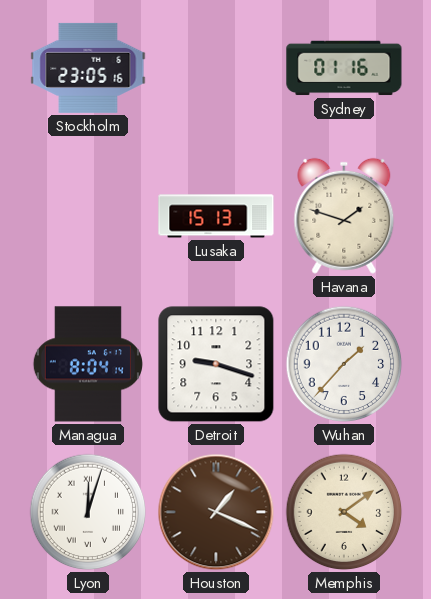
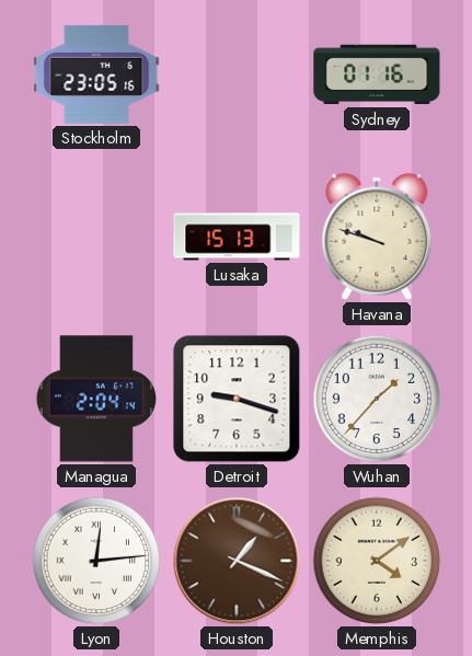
Havana: 1:48 -> 9:48
Managua: 8:04 -> 2:04
Lyon: 12:03 -> 12:14
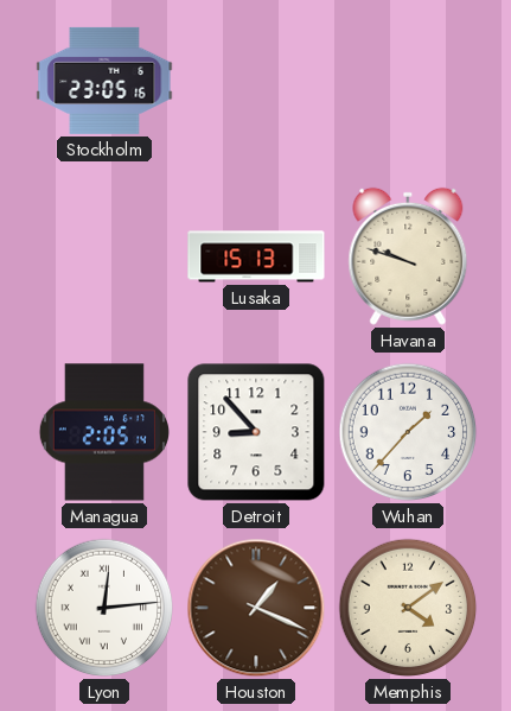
Sydney: 01:16 -> none
Managua: 2:04 -> 2:05
Detroit: 9:18 -> 8:53
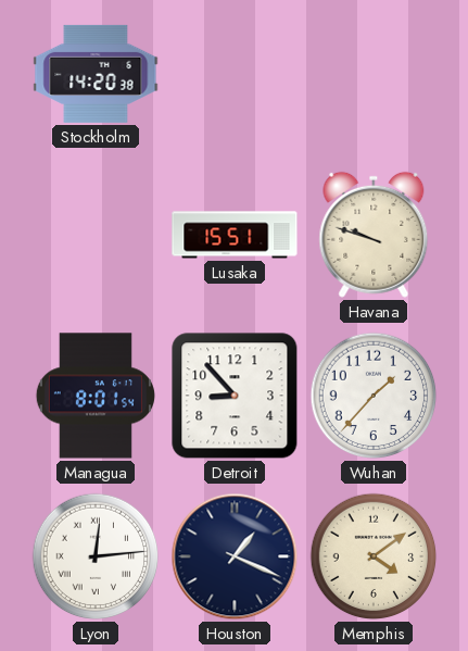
Stockholm: 23:05 -> 14:20
Lusaka: 15:13 -> 15:51
Managua: 2:05 -> 8:01
Houston dial: brown -> navy
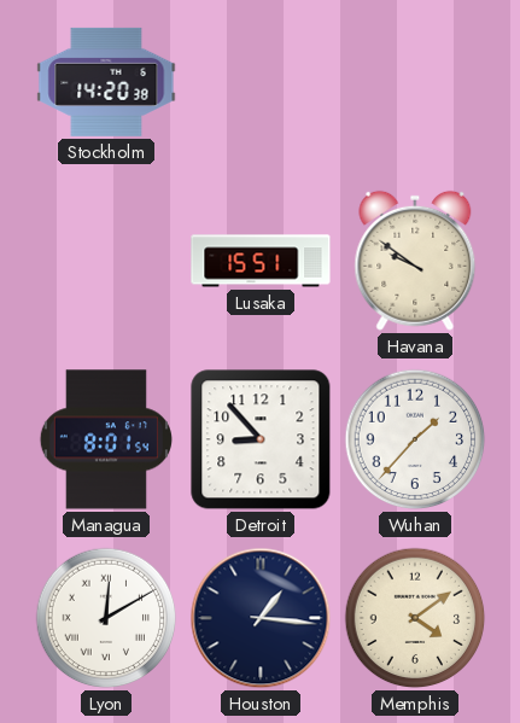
Havana: 9:48 -> 9:51
Lyon: 12:14 -> 12:10
Houston: 1:19 -> 1:16
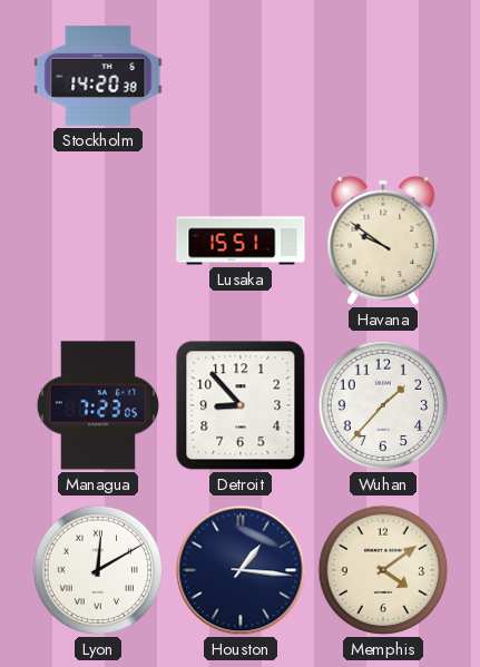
Managua: 8:01 -> 7:23
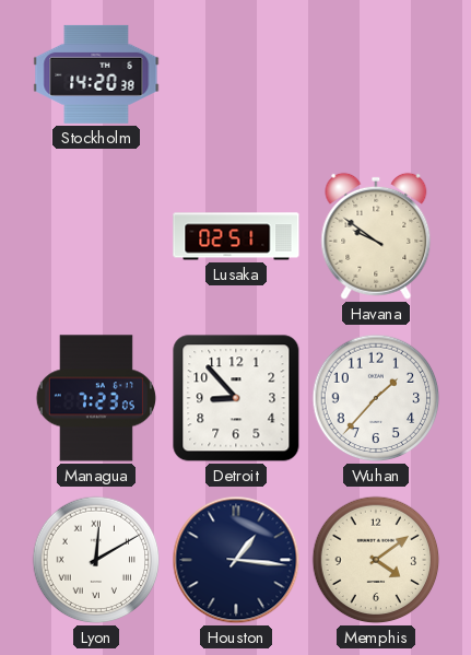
Lusaka: 15:51 -> 02:51
